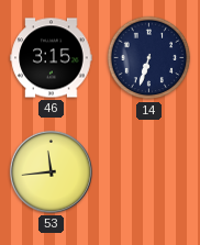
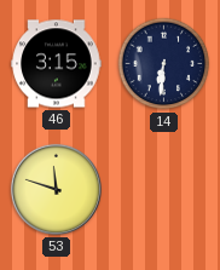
14: 6:33 -> 6:31
53: 11:44 -> 11:48
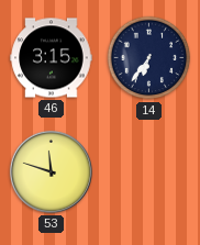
14: 6:31 -> 6:36
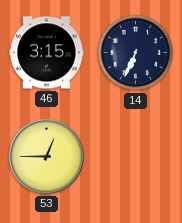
14: 6:36 -> 6:34
53: 11:48 -> 12:45
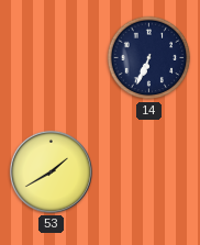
46: 3:15 -> none
53: 12:45 -> 1:40
